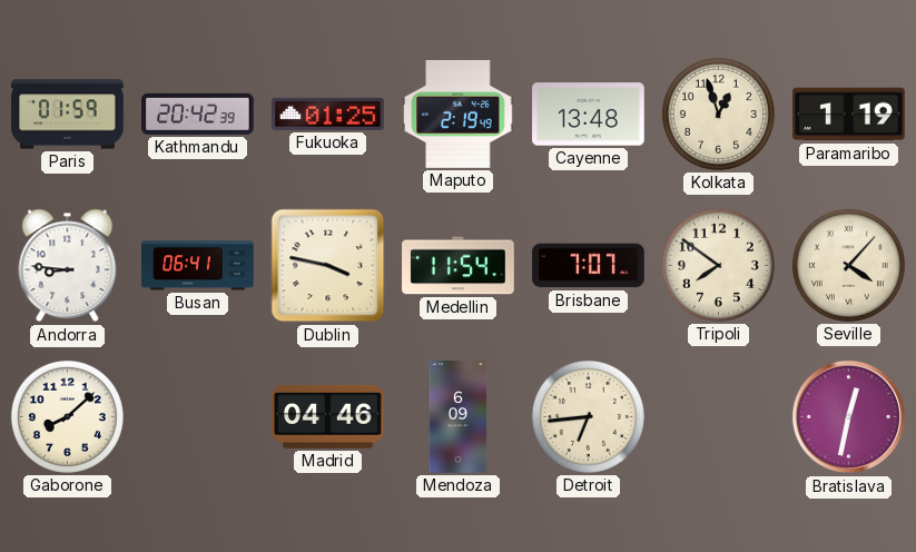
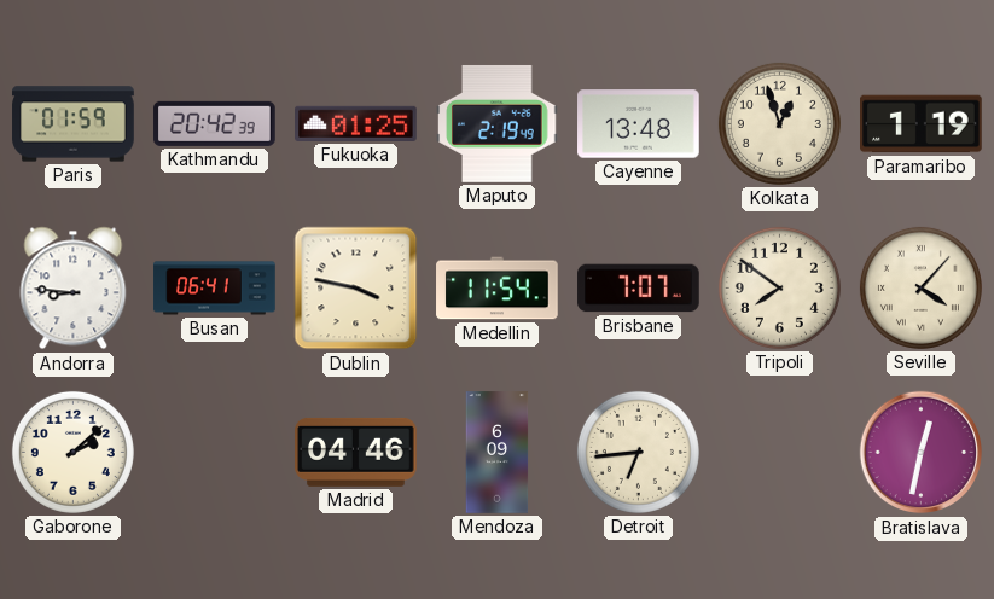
Gaborone: 8:08 -> 2:08
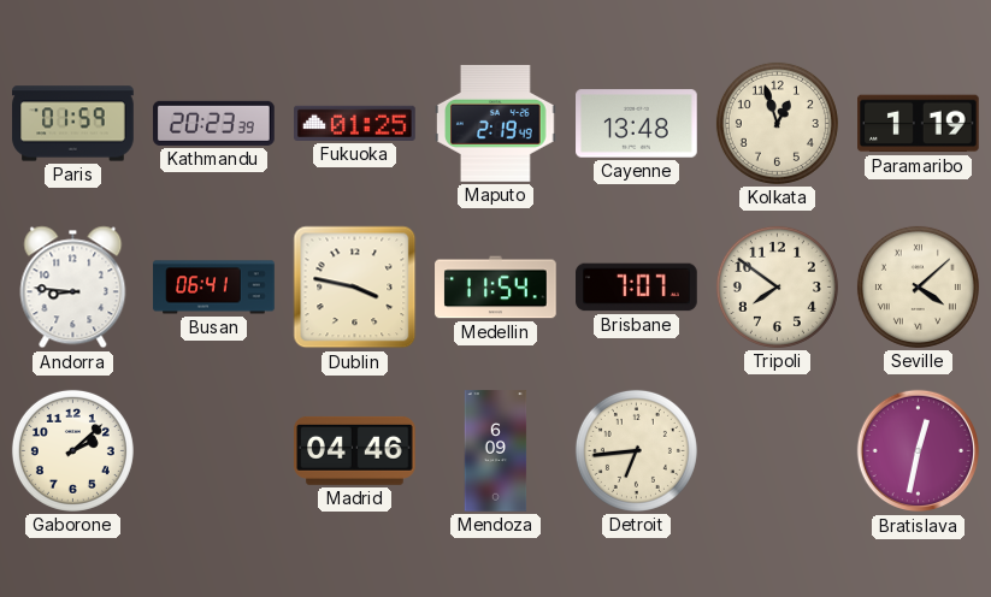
Kathmandu: 20:42 -> 20:23
Seville: 4:07 -> 4:08
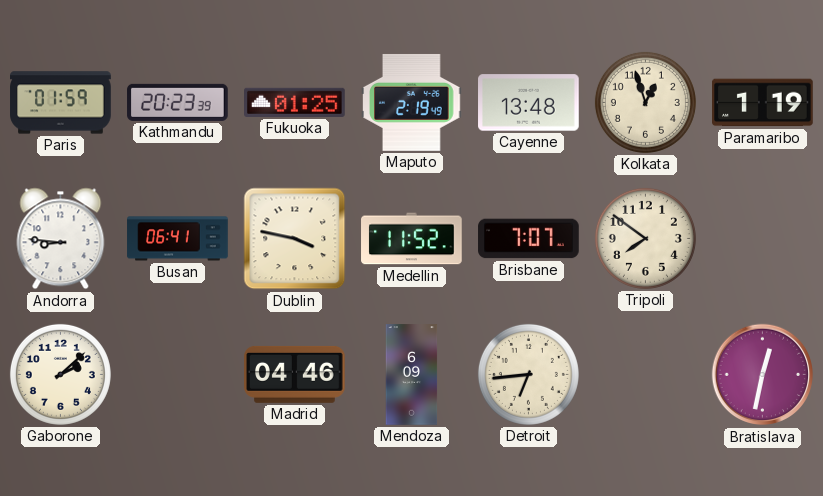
Medellin: 11:54 -> 11:52
Seville: 4:08 -> none
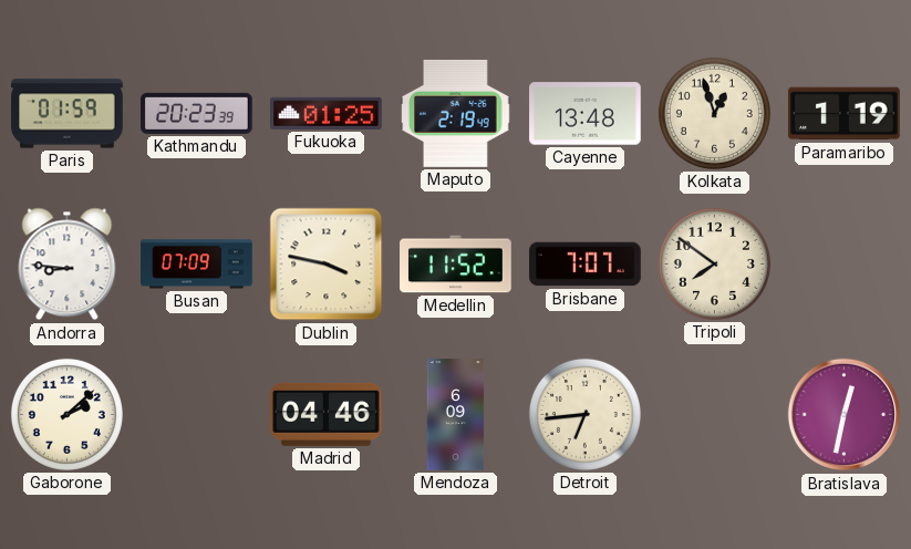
Busan: 06:41 -> 07:09
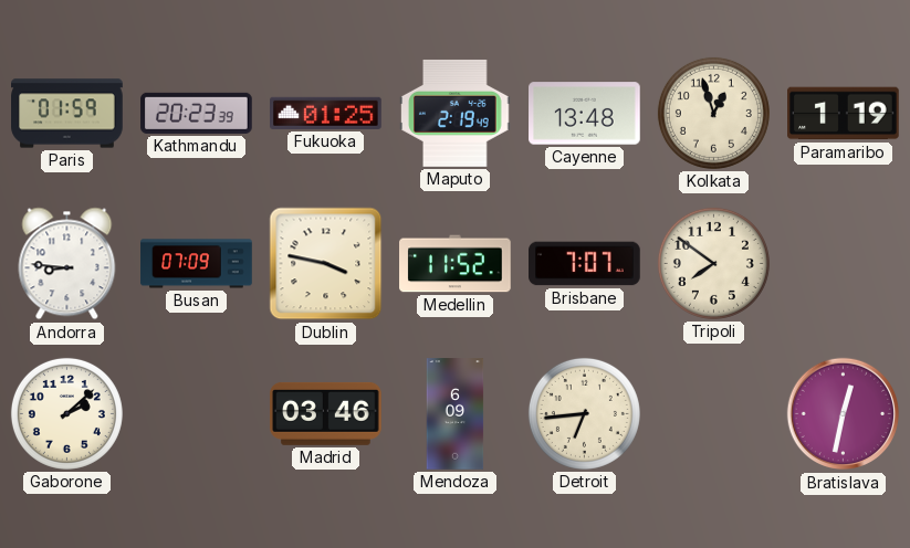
Madrid: 04:46 -> 03:46
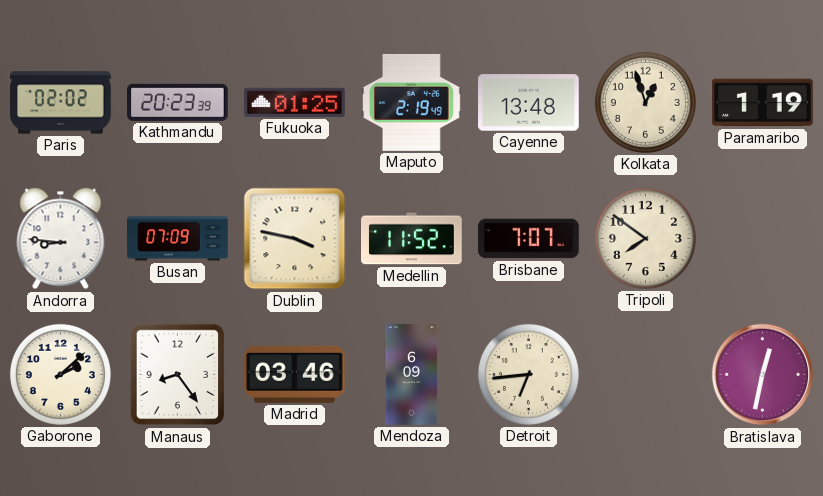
Paris: 01:59 -> 02:02
Manaus: none -> 8:24
